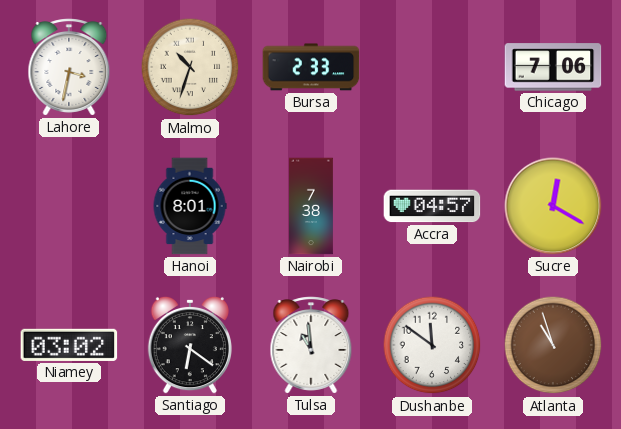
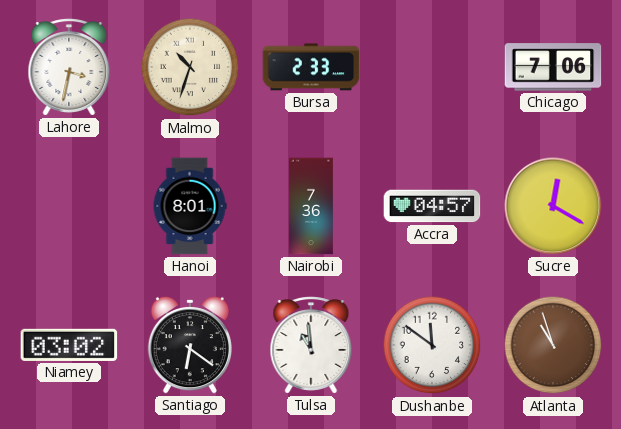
Nairobi: 7:38 -> 7:36
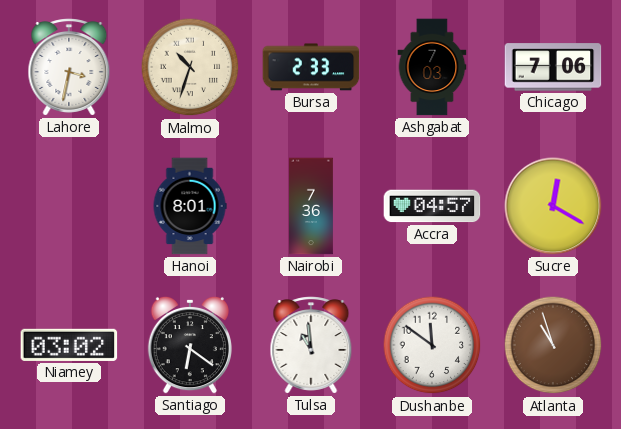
Ashgabat: none -> 7:03
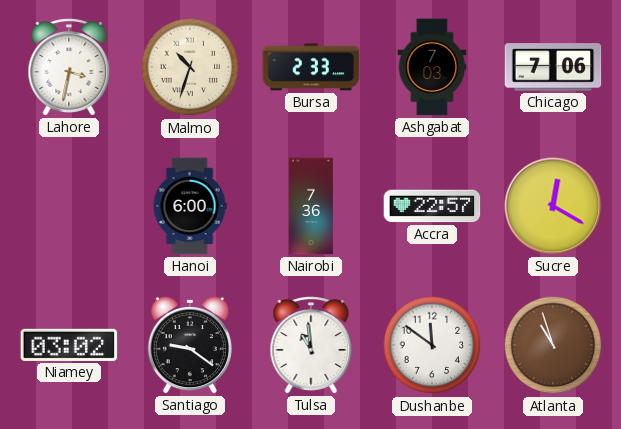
Hanoi: 8:01 -> 6:00
Accra: 04:57 -> 22:57
Santiago: 6:21 -> 9:21
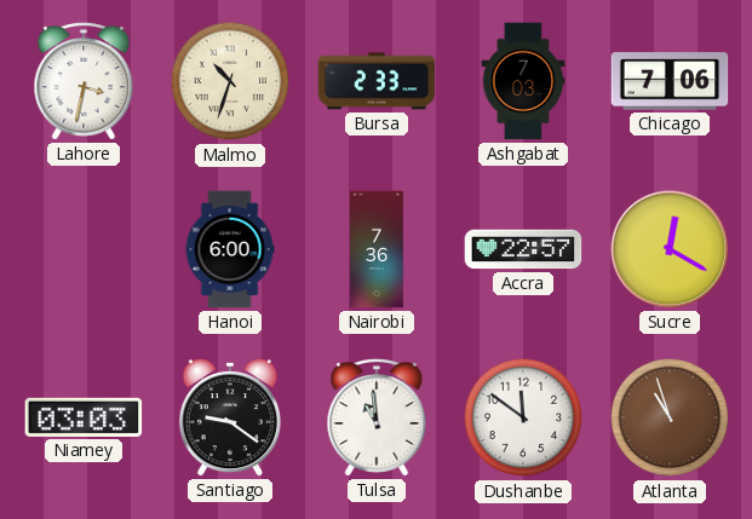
Niamey: 03:02 -> 03:03
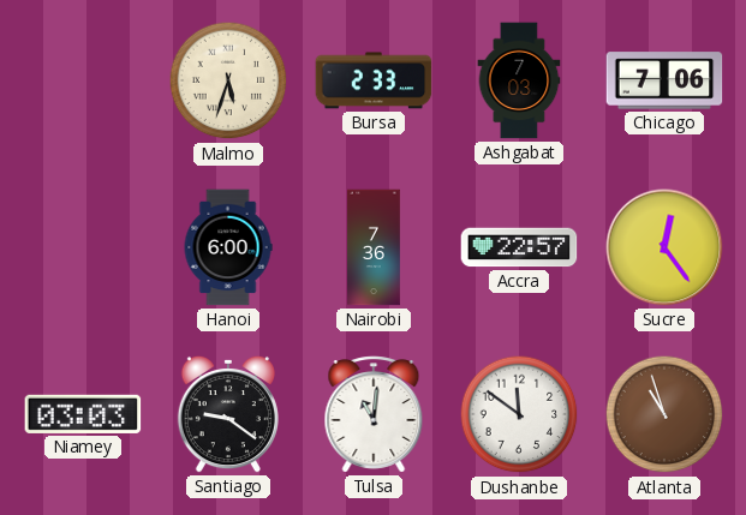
Lahore: 3:32 -> none
Malmo: 10:33 -> 5:33
Sucre: 12:20 -> 12:24
Tulsa: 10:59 -> 11:01
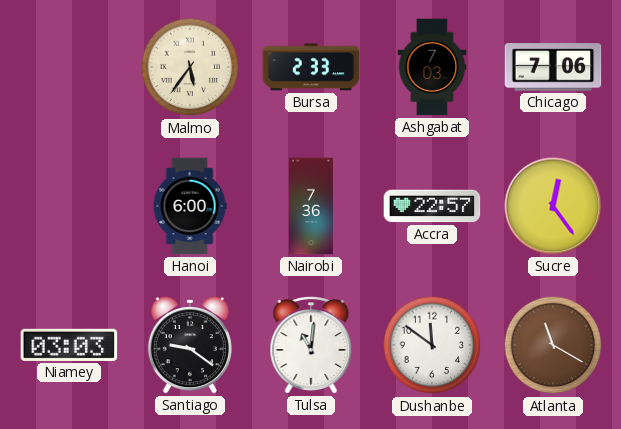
Malmo: 5:33 -> 5:36
Atlanta: 10:57 -> 11:20
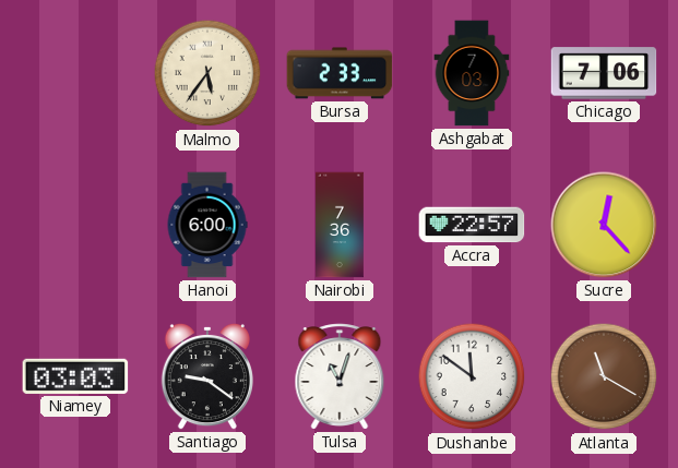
Sucre: 12:24 -> 12:23
Tulsa: 11:01 -> 11:03
